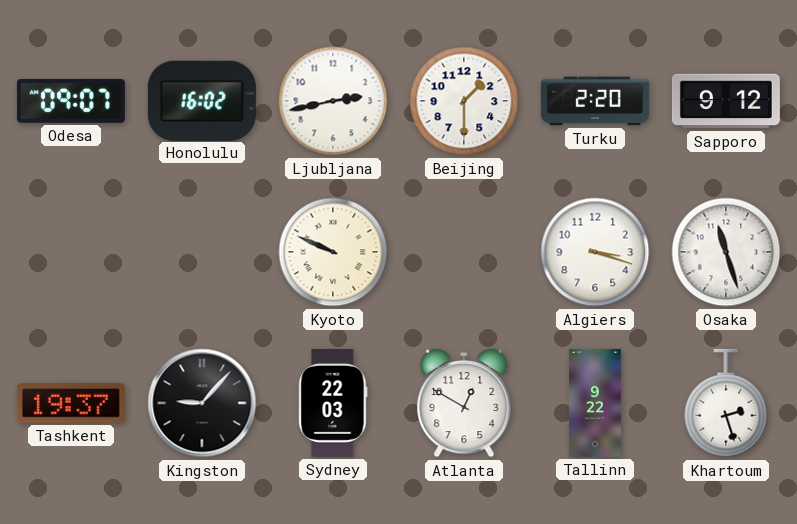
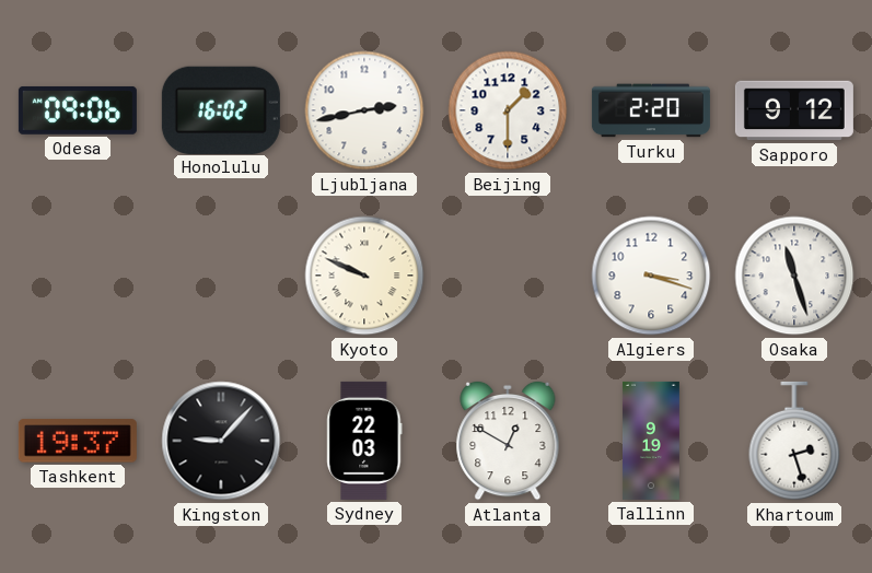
Odesa: 09:07 -> 09:06
Tallinn: 9:22 -> 9:19
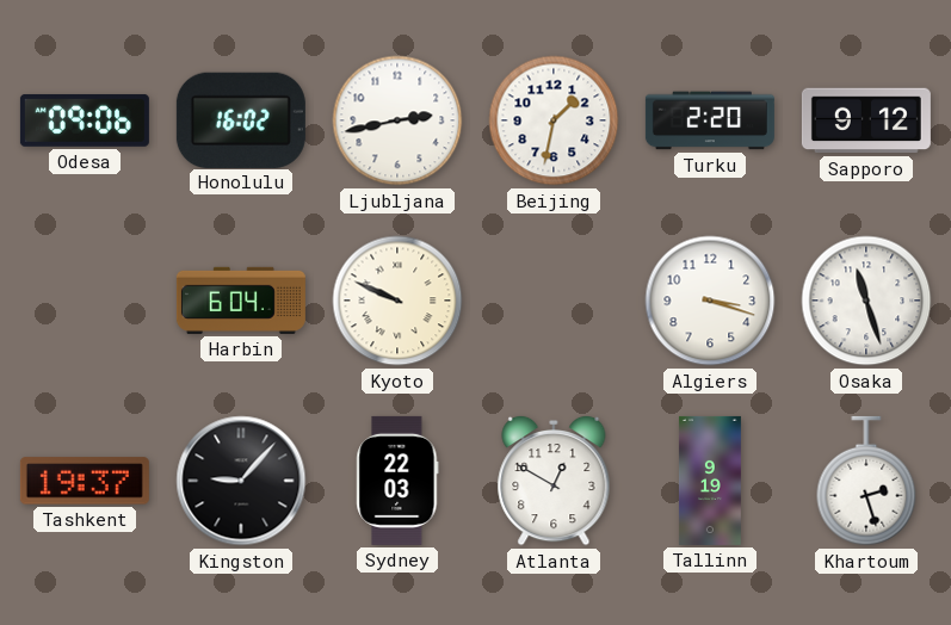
Beijing: 1:30 -> 1:32
Harbin: none -> 6:04
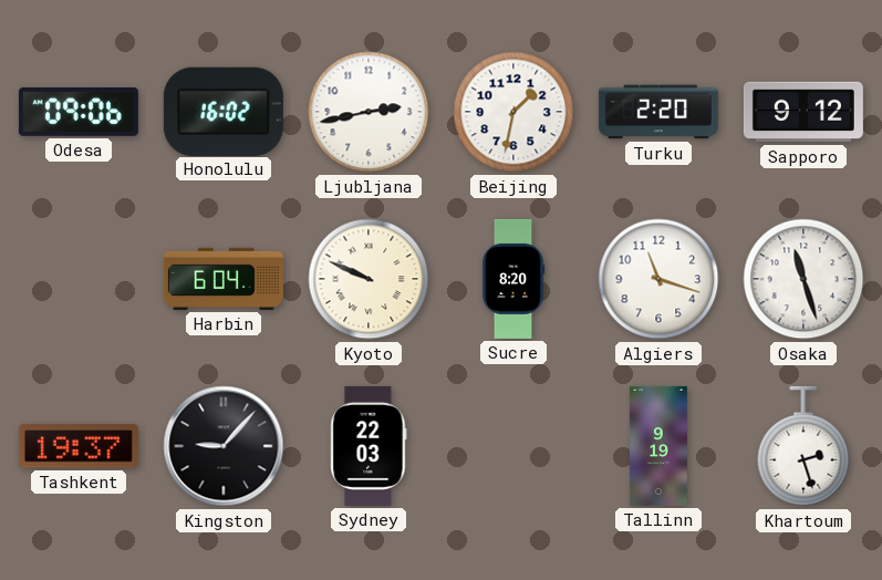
Sucre: none -> 8:20
Algiers: 3:18 -> 11:18
Atlanta: 12:50 -> none
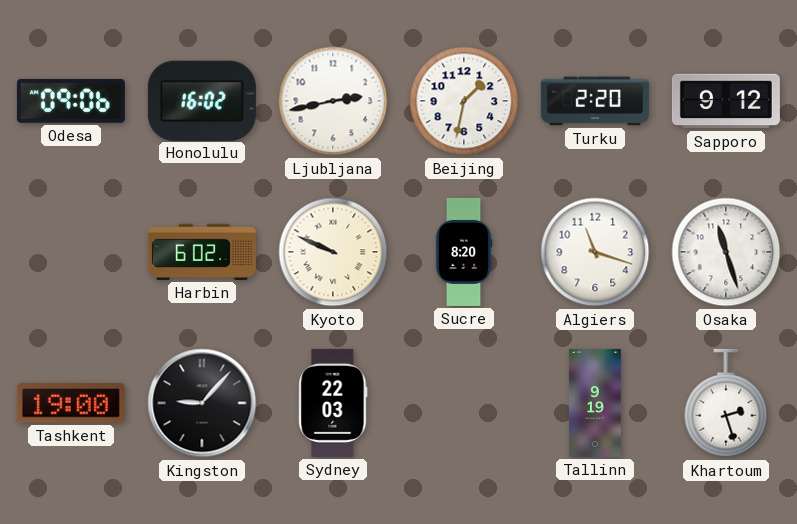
Harbin: 6:04 -> 6:02
Tashkent: 19:37 -> 19:00
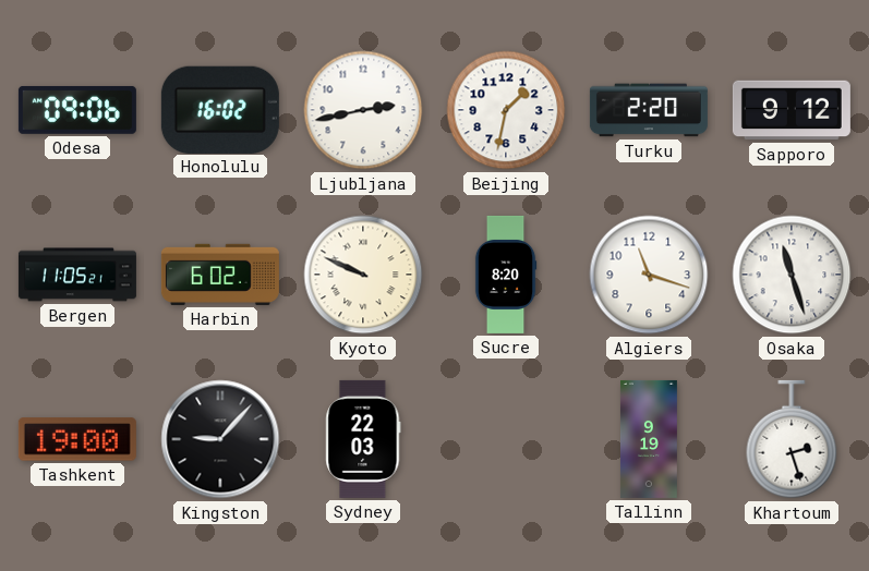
Bergen: none -> 11:05
